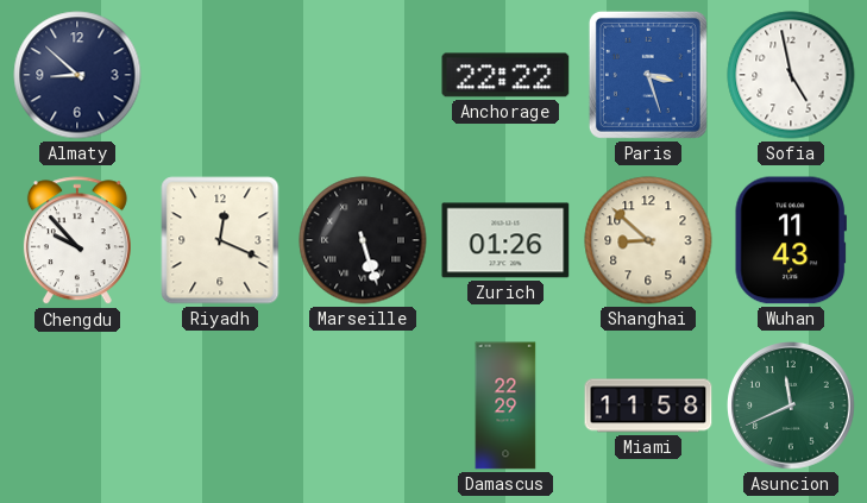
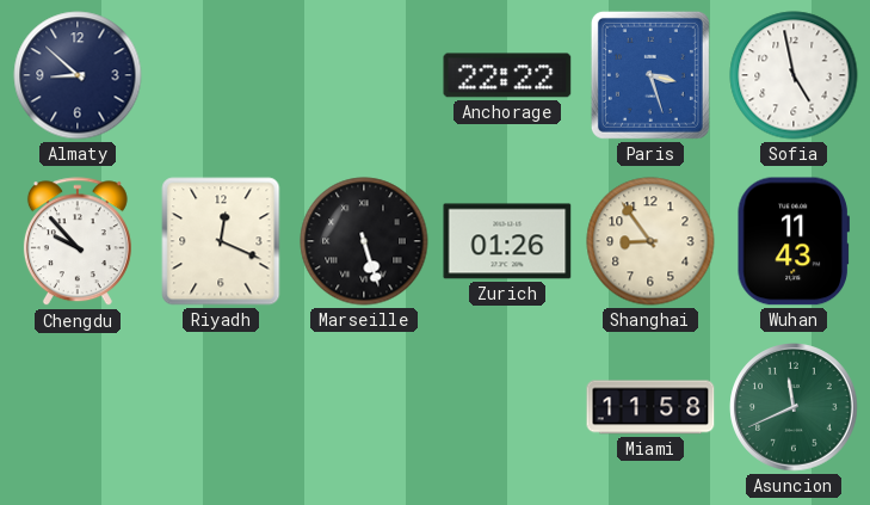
Shanghai: 8:52 -> 8:54
Damascus: 22:29 -> none
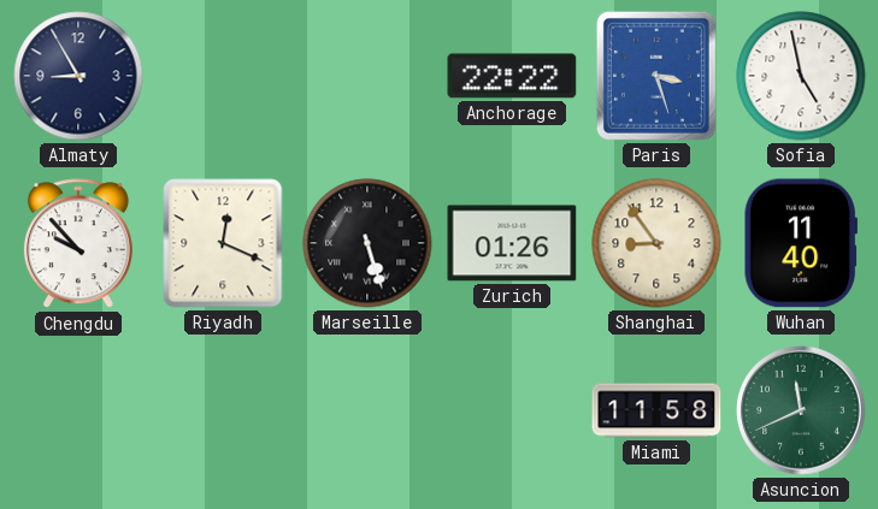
Almaty: 8:52 -> 8:55
Wuhan: 11:43 -> 11:40
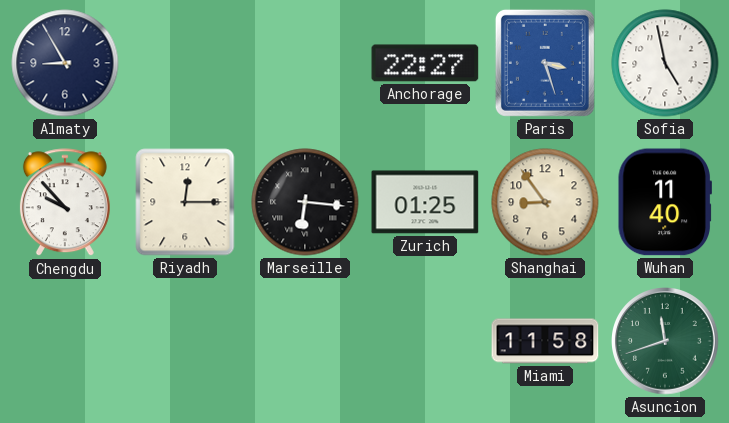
Anchorage: 22:22 -> 22:27
Riyadh: 12:19 -> 12:15
Marseille: 5:27 -> 6:16
Zurich: 01:26 -> 01:25
Asuncion: 11:41 -> 11:42
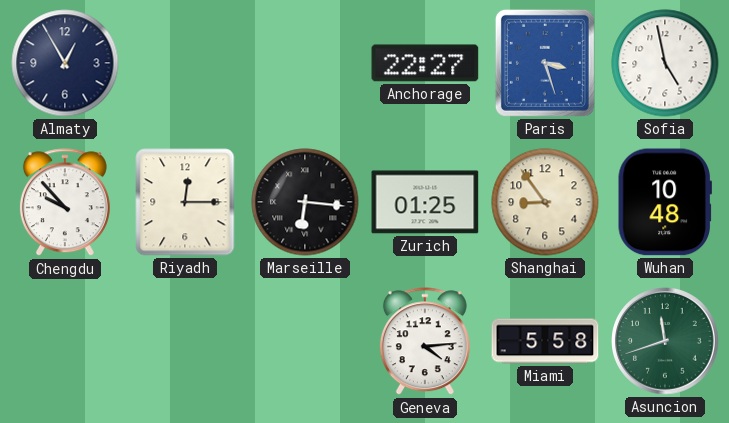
Almaty: 8:55 -> 12:55
Wuhan: 11:40 -> 10:48
Geneva: none -> 4:14
Miami: 11:58 -> 5:58
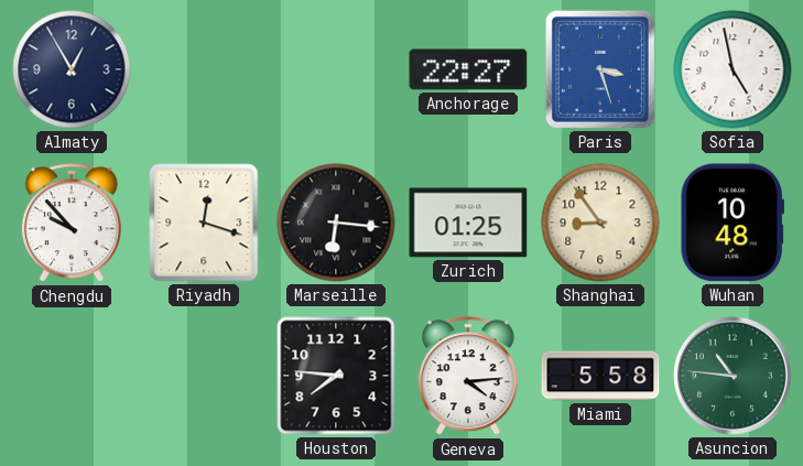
Riyadh: 12:15 -> 12:18
Houston: none -> 7:46
Asuncion: 11:42 -> 10:46
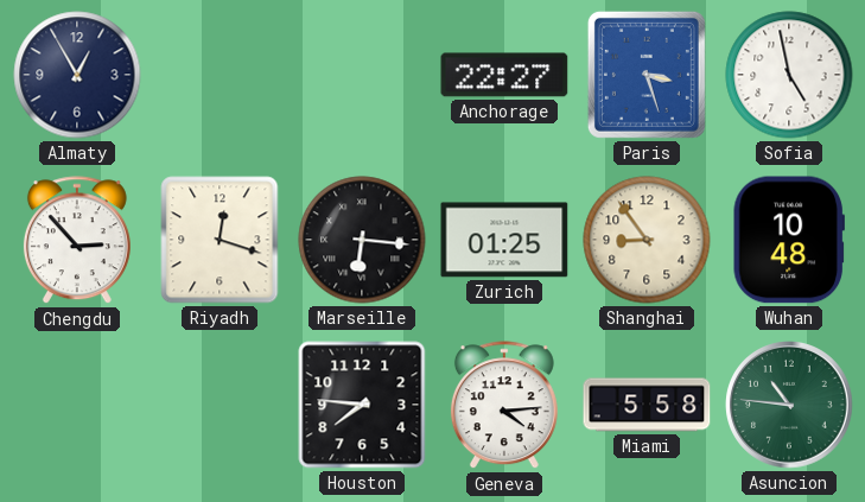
Chengdu: 9:53 -> 2:53
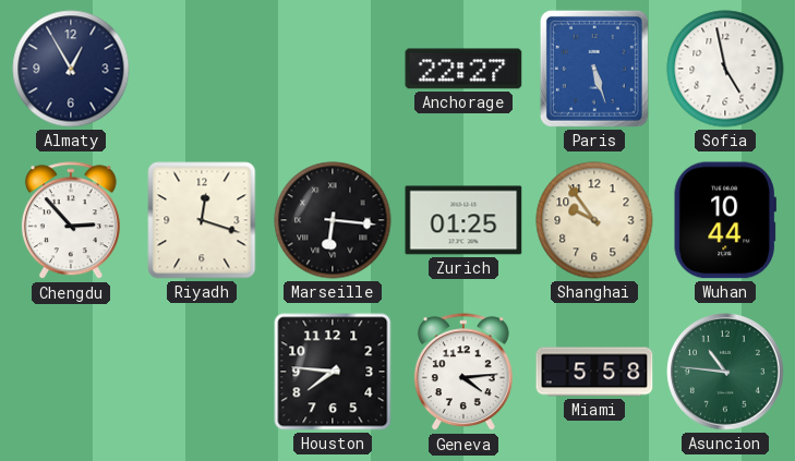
Paris: 3:27 -> 5:27
Shanghai: 8:54 -> 9:54
Wuhan: 10:48 -> 10:44
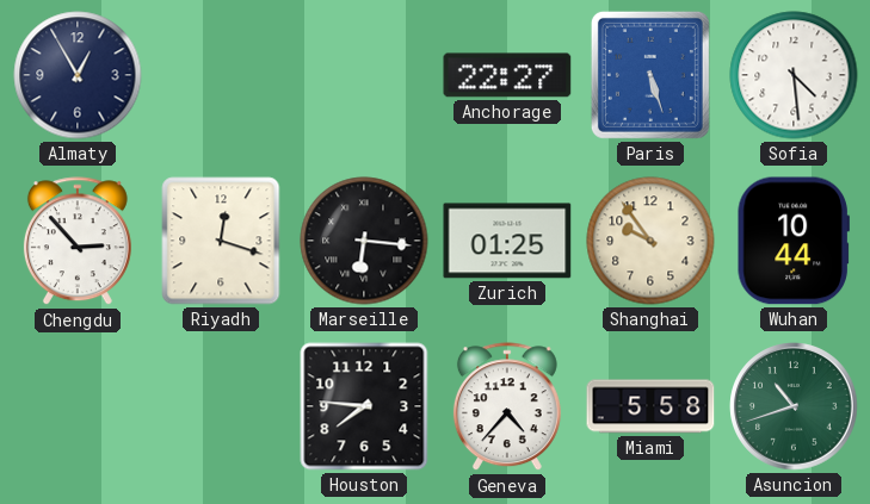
Sofia: 4:58 -> 4:29
Geneva: 4:14 -> 4:37
Asuncion: 10:46 -> 10:42
